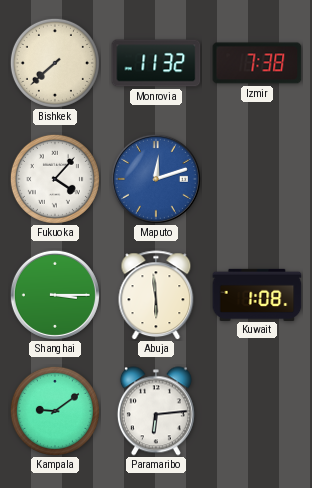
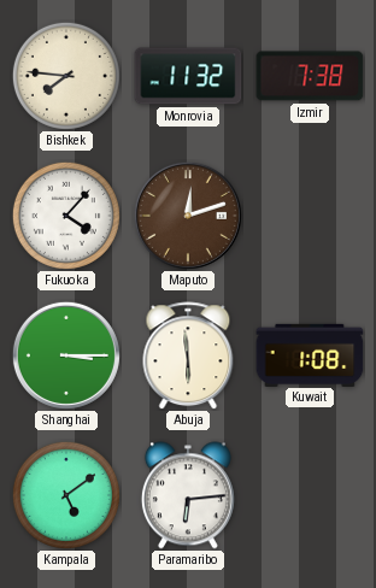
Bishkek: 7:38 -> 7:46
Maputo dial: blue -> brown
Kampala: 9:09 -> 5:09
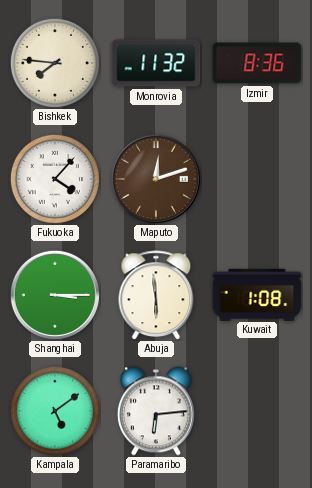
Izmir: 7:38 -> 8:36
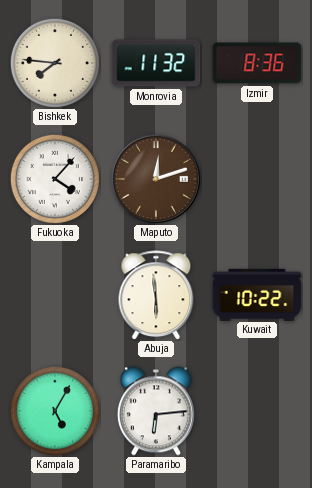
Shanghai: 3:15 -> none
Kuwait: 1:08 -> 10:22
Kampala: 5:09 -> 5:05
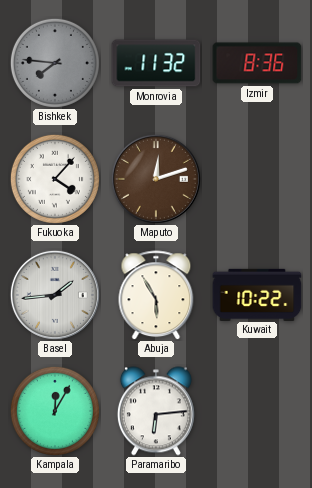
Bishkek dial: cream -> grey
Basel: none -> 1:44
Abuja: 5:59 -> 5:55
Kampala: 5:05 -> 12:05
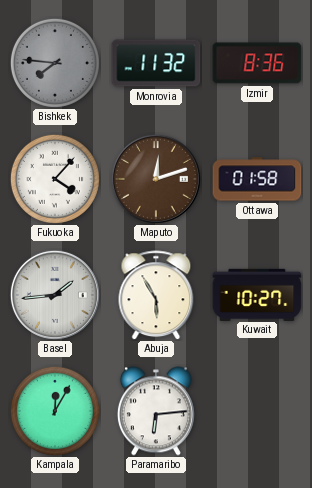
Ottawa: none -> 01:58
Kuwait: 10:22 -> 10:27
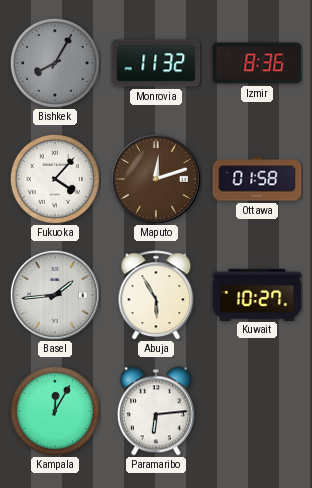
Bishkek: 7:46 -> 8:05
